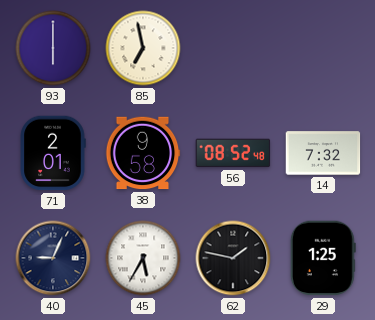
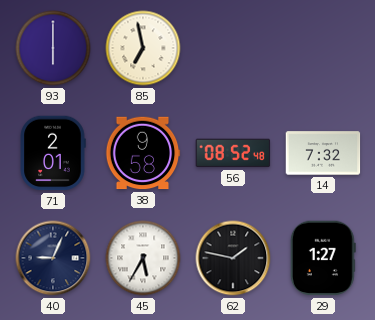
29: 1:25 -> 1:27
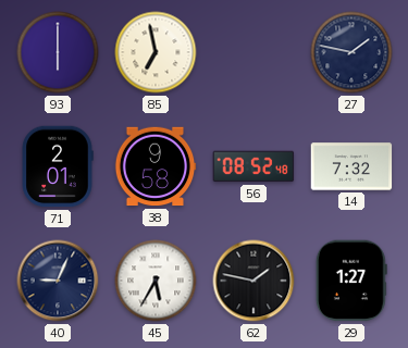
27: none -> 1:47
